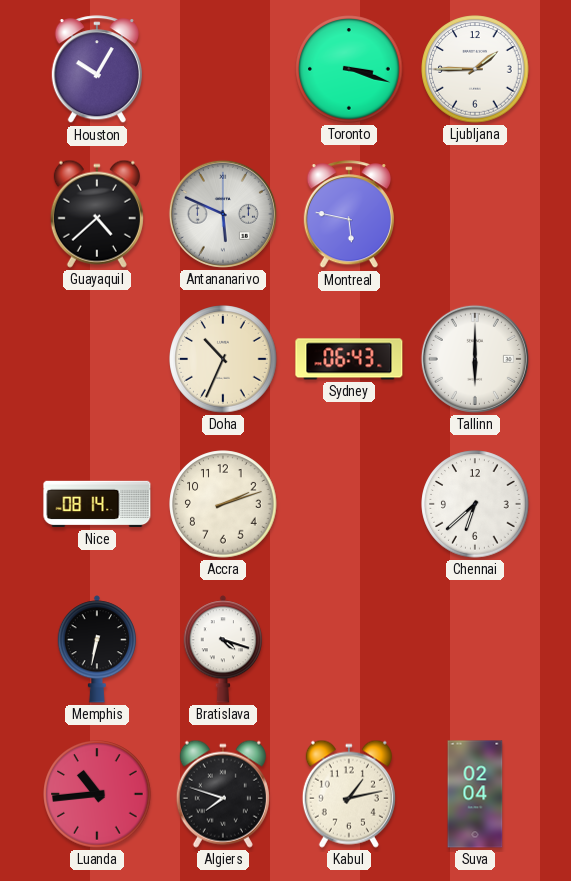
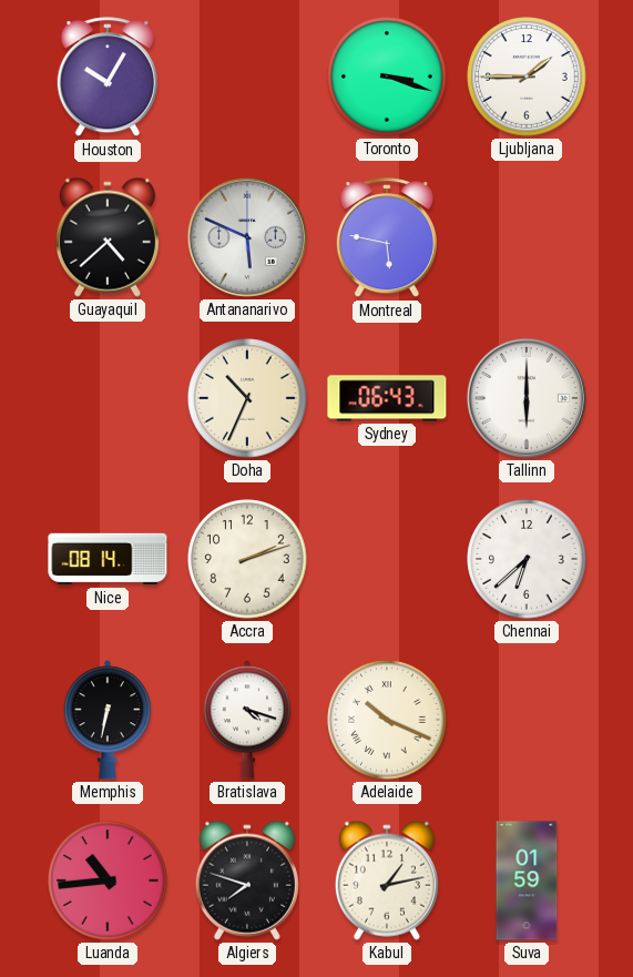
Adelaide: none -> 10:19
Suva: 02:04 -> 01:59
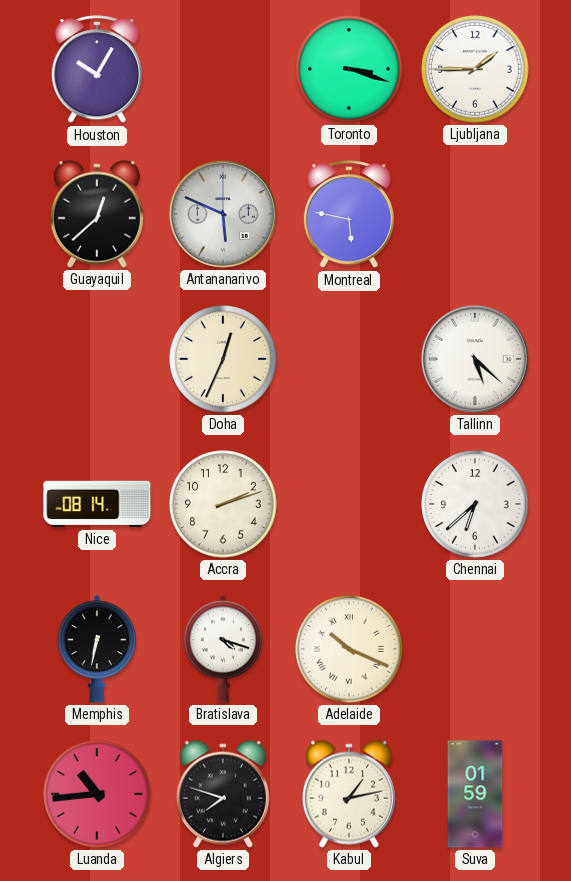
Guayaquil: 4:38 -> 12:38
Doha: 10:34 -> 12:34
Sydney: 06:43 -> none
Tallinn: 6:00 -> 5:22
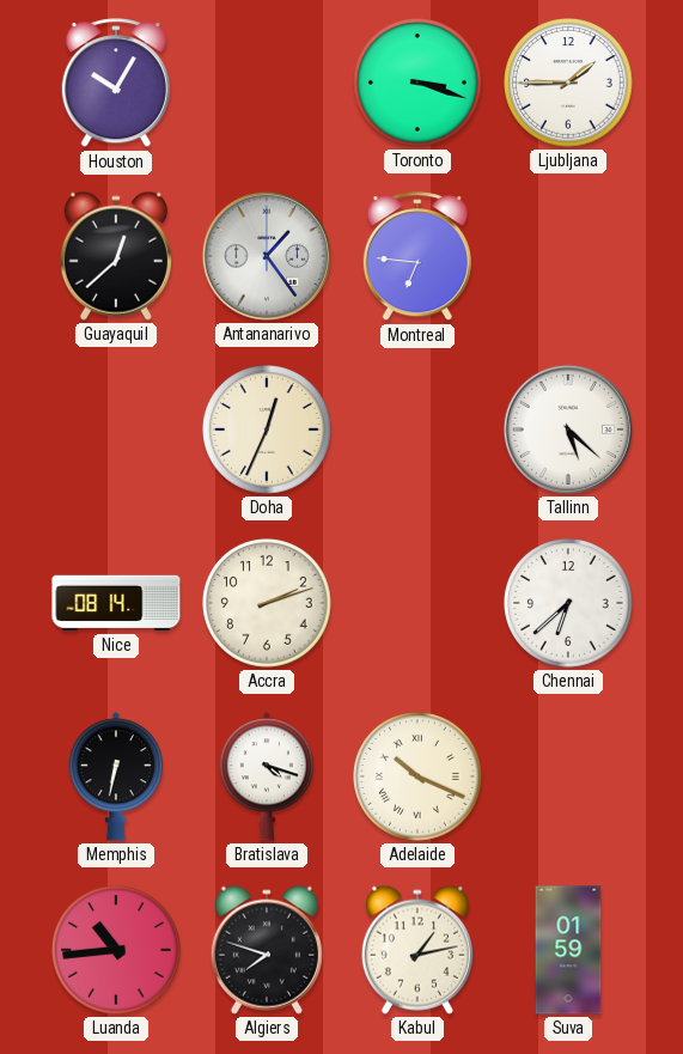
Antananarivo: 5:49 -> 1:24
Montreal: 5:47 -> 6:46
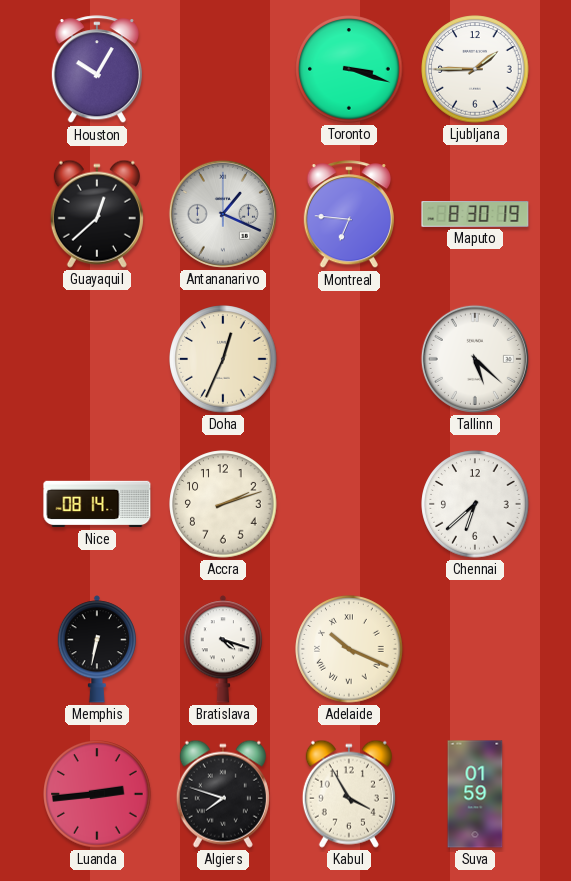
Antananarivo: 1:24 -> 1:19
Maputo: none -> 8:30
Luanda: 10:44 -> 2:44
Kabul: 1:13 -> 3:55
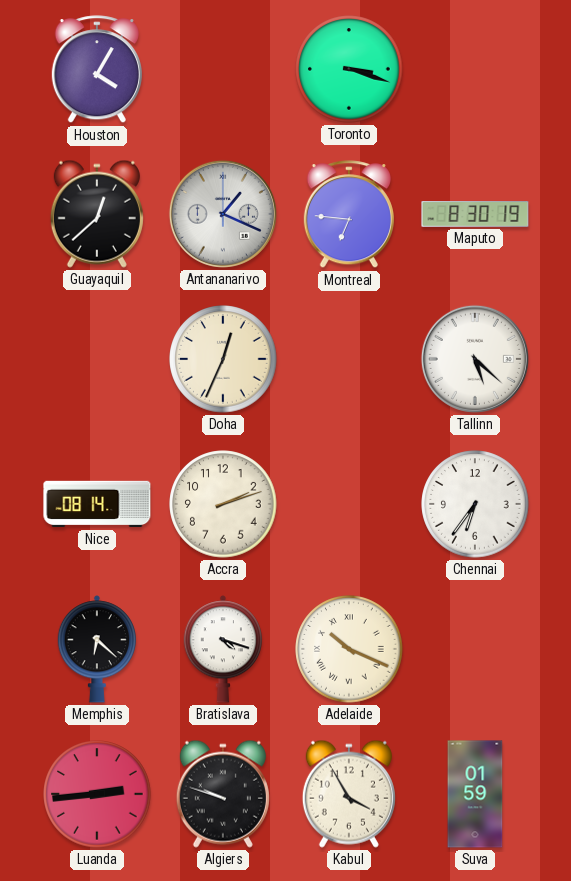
Houston: 10:05 -> 4:05
Ljubljana: 1:45 -> none
Chennai: 6:38 -> 6:36
Memphis: 6:32 -> 6:22
Algiers: 7:48 -> 9:48
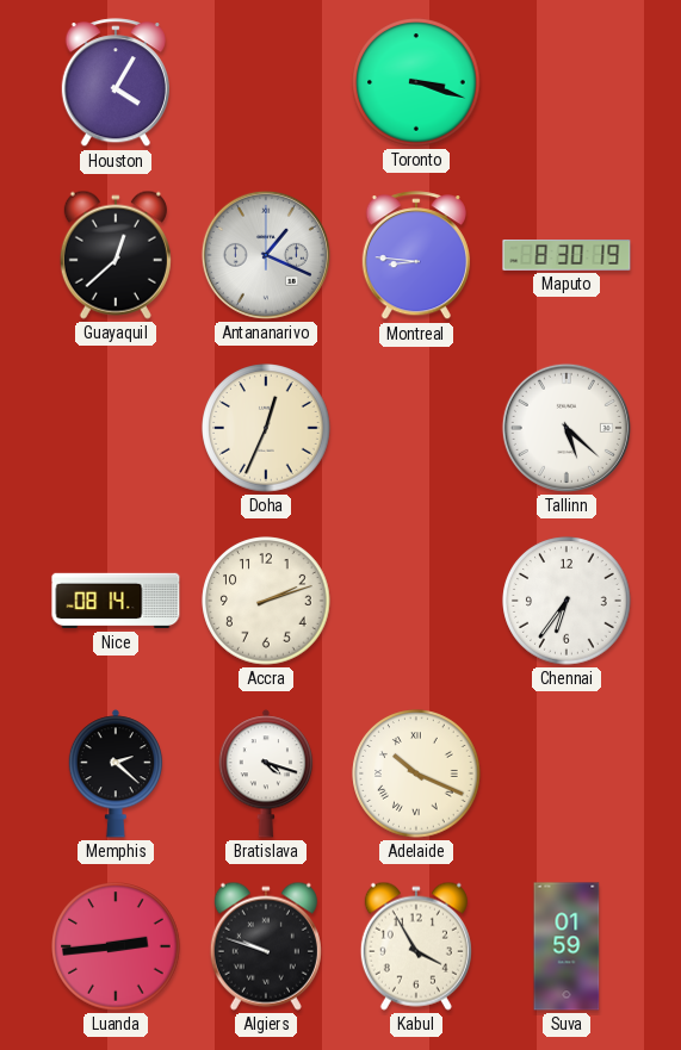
Montreal: 6:46 -> 8:46
Memphis: 6:22 -> 2:22
